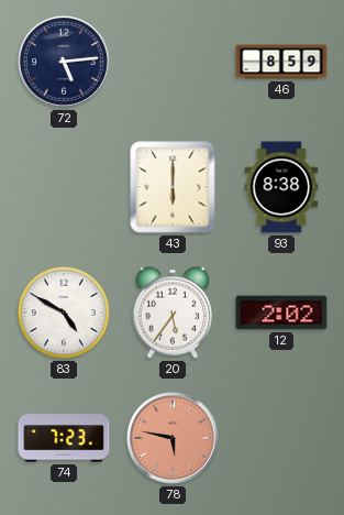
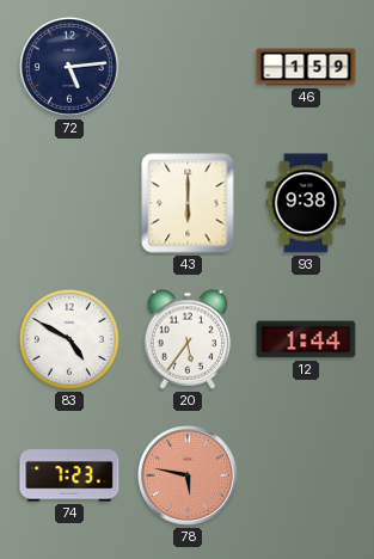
46: 8:59 -> 1:59
93: 8:38 -> 9:38
12: 2:02 -> 1:44
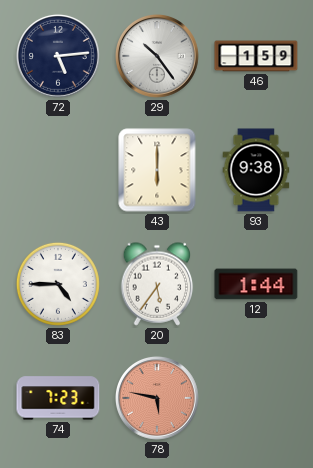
29: none -> 10:24
83: 4:50 -> 4:45
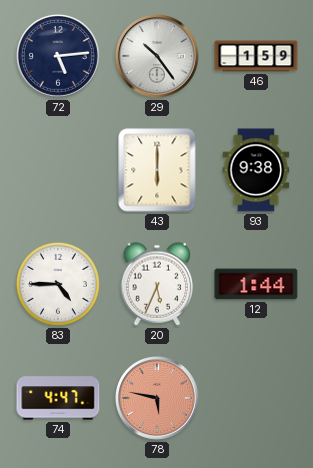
20: 5:36 -> 5:34
74: 7:23 -> 4:47
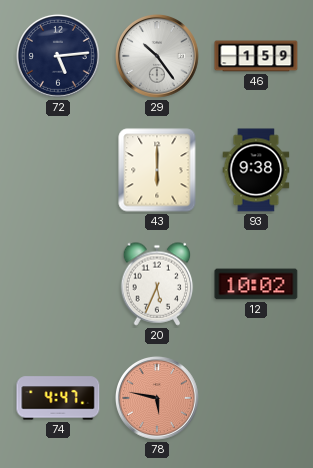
83: 4:45 -> none
12: 1:44 -> 10:02
